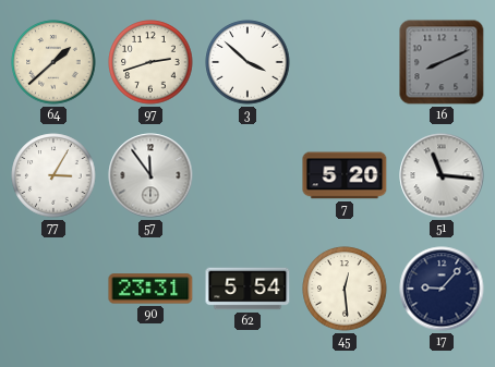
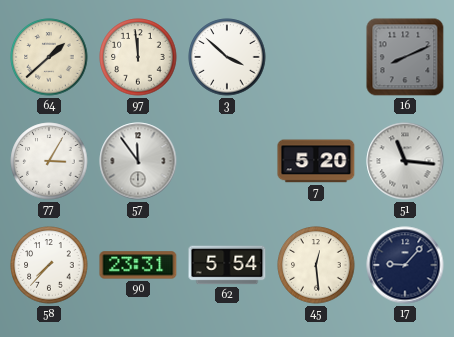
97: 2:42 -> 11:59
58: none -> 7:37
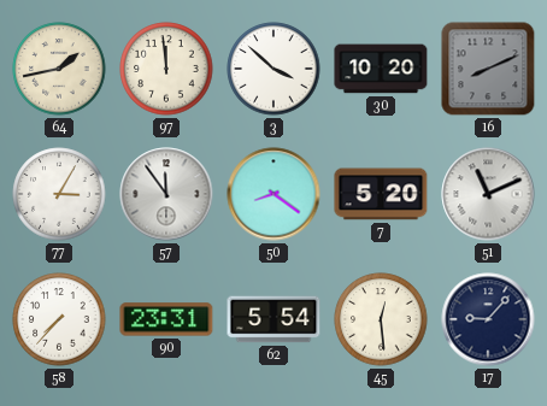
64: 1:38 -> 1:43
30: none -> 10:20
50: none -> 8:21
51: 11:16 -> 11:11
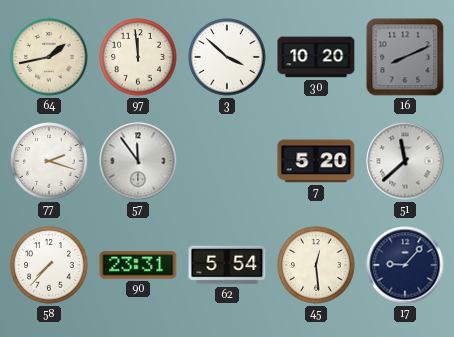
77: 3:05 -> 2:18
50: 8:21 -> none
51: 11:11 -> 11:38
